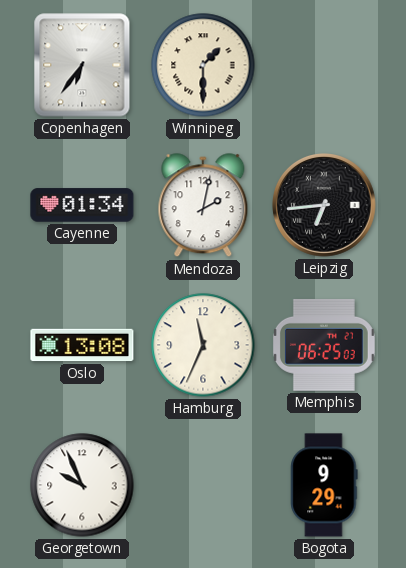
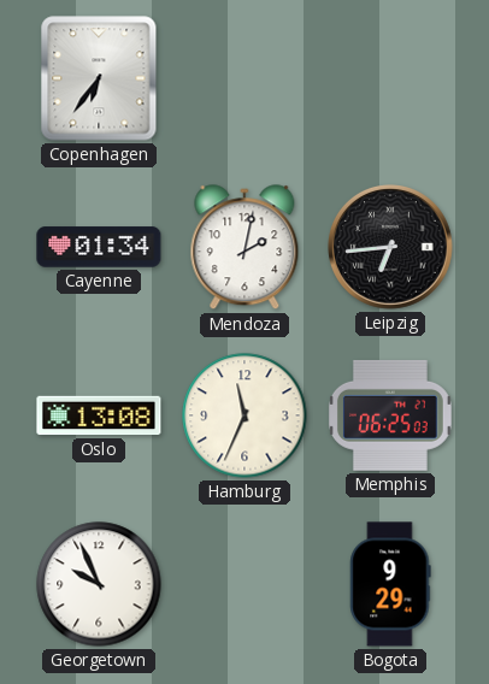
Winnipeg: 1:30 -> none
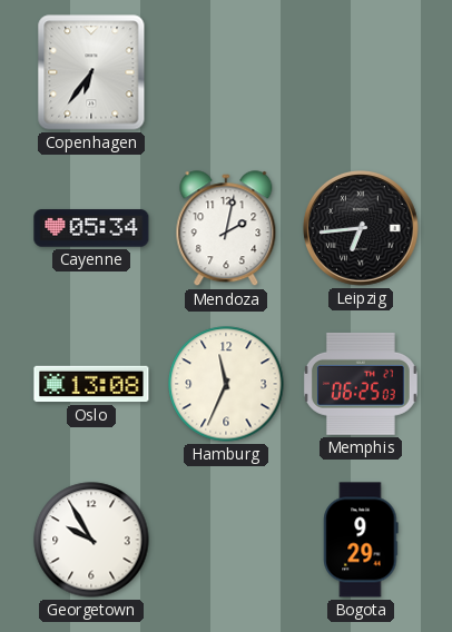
Cayenne: 01:34 -> 05:34
Georgetown: 9:56 -> 9:55
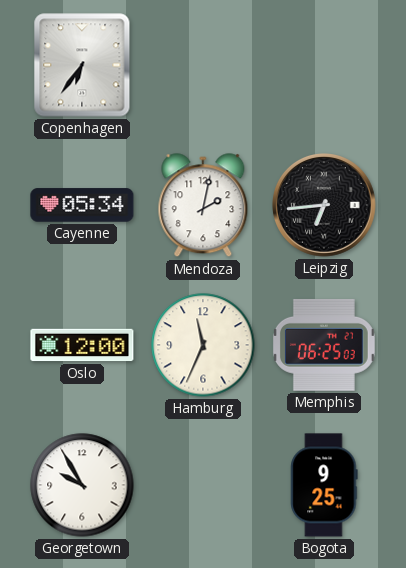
Oslo: 13:08 -> 12:00
Bogota: 9:29 -> 9:25
